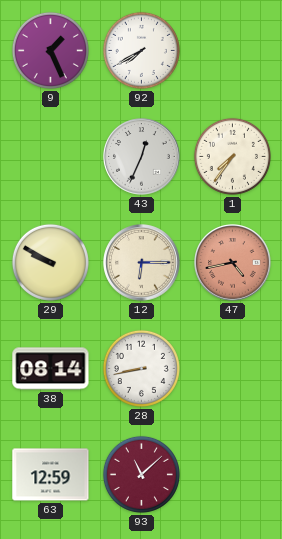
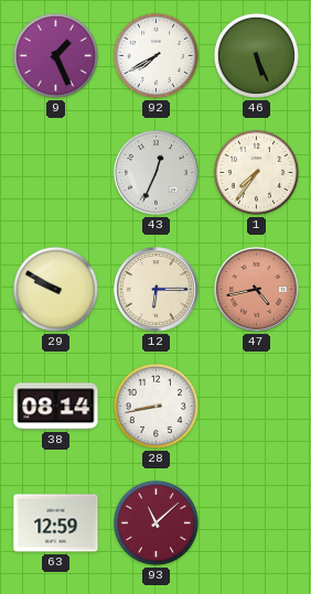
46: none -> 5:26
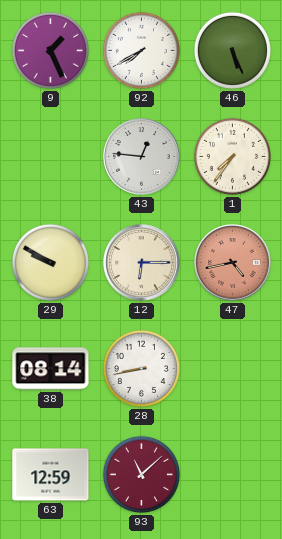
43: 12:34 -> 12:46
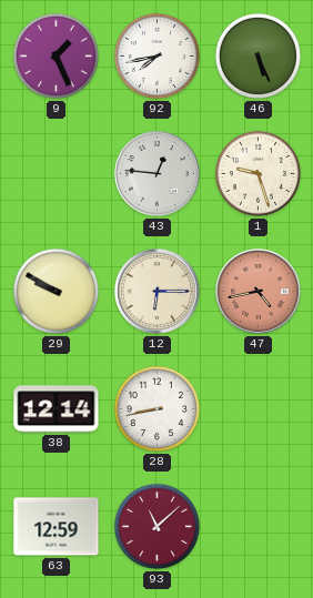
92: 7:40 -> 7:43
1: 7:36 -> 9:27
38: 08:14 -> 12:14
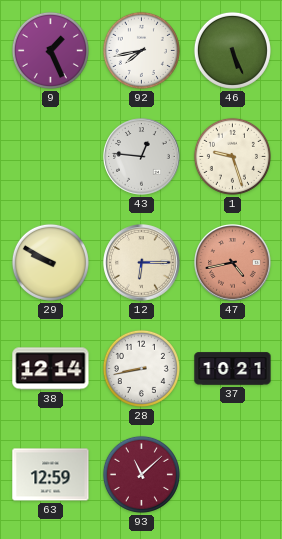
37: none -> 10:21
